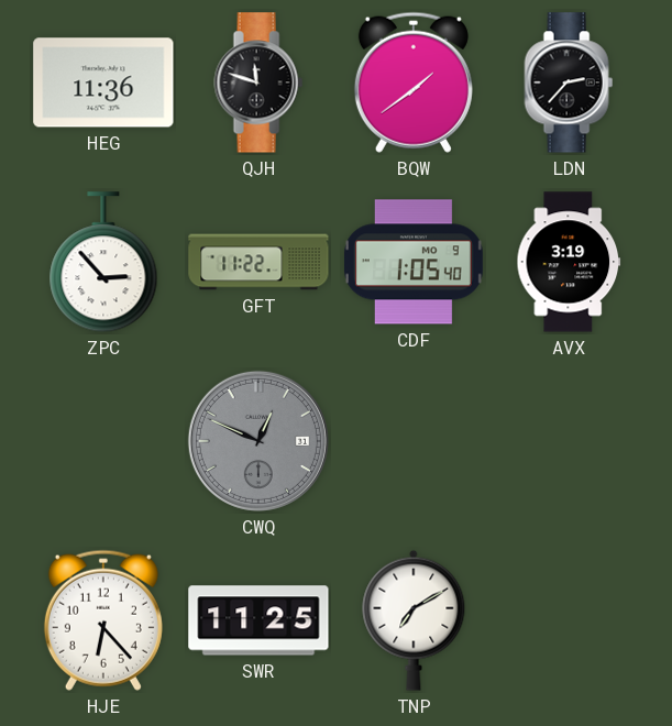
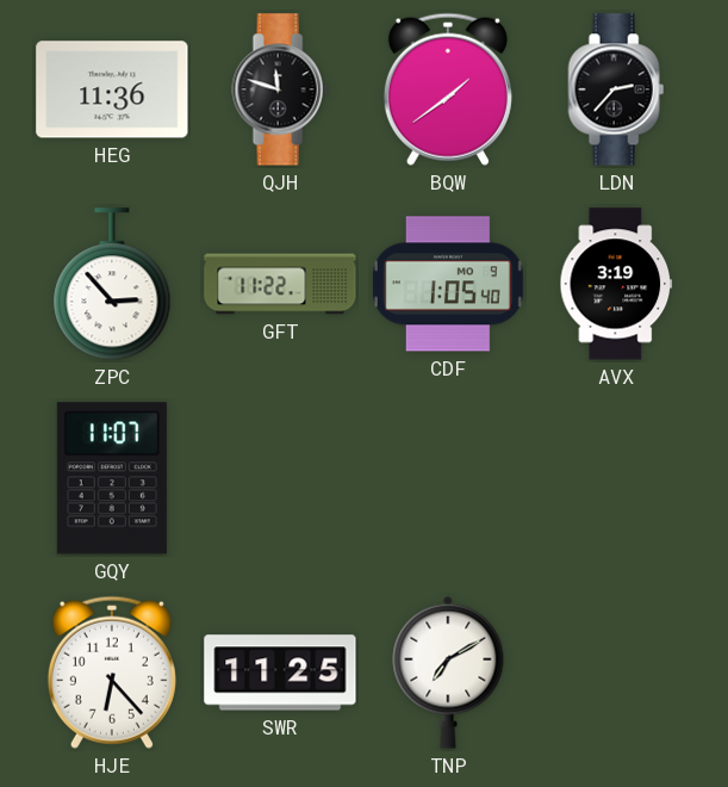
GQY: none -> 11:07
CWQ: 12:49 -> none
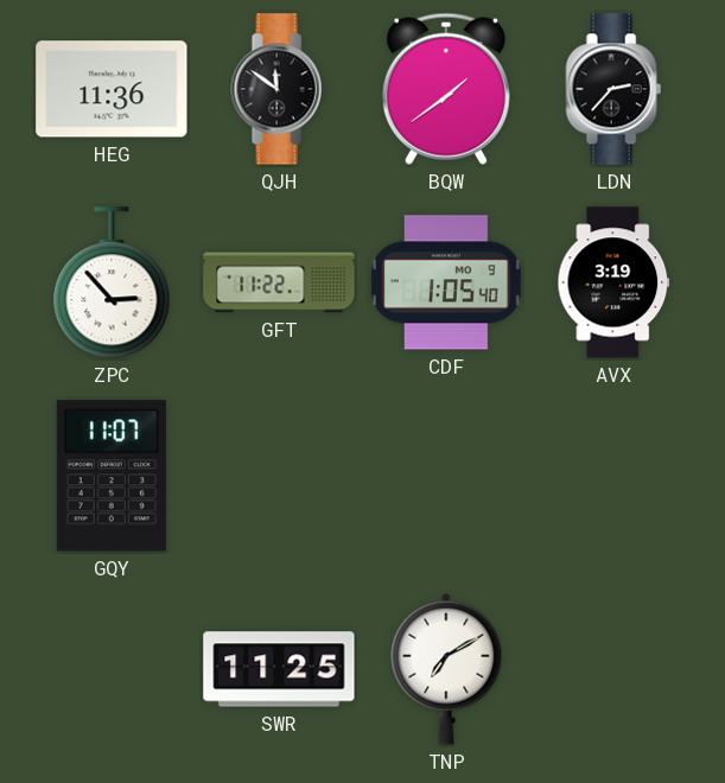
QJH: 11:48 -> 11:51
HJE: 6:23 -> none
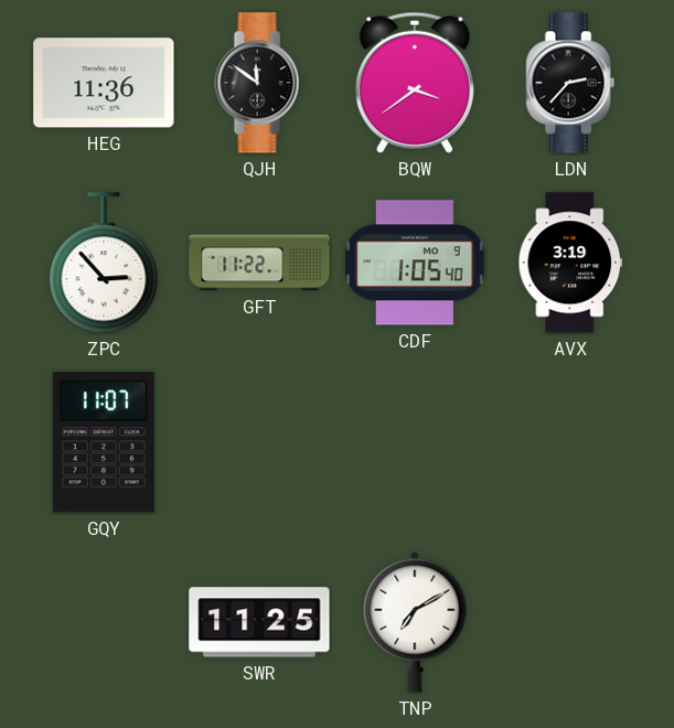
BQW: 1:39 -> 3:39
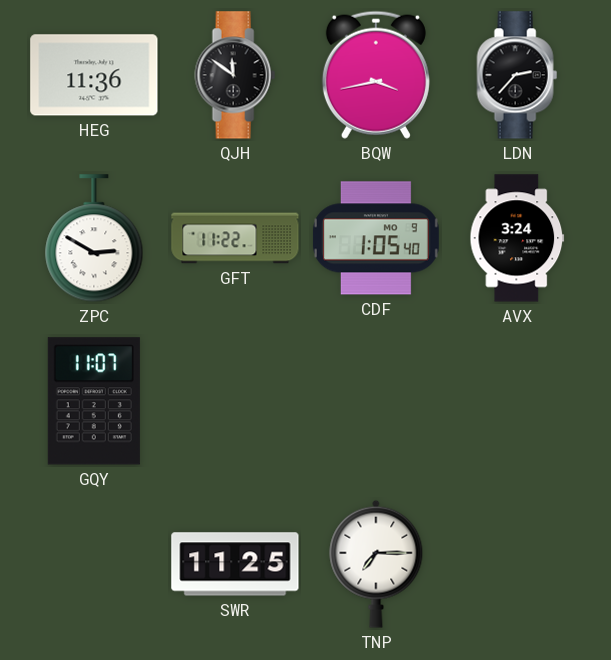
BQW: 3:39 -> 3:43
ZPC: 2:53 -> 2:50
AVX: 3:19 -> 3:24
TNP: 7:10 -> 7:15
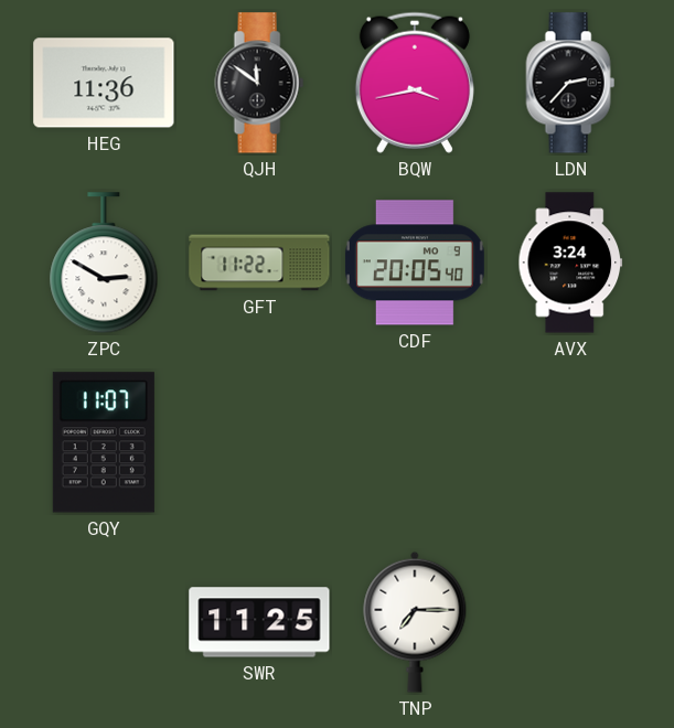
CDF: 1:05 -> 20:05
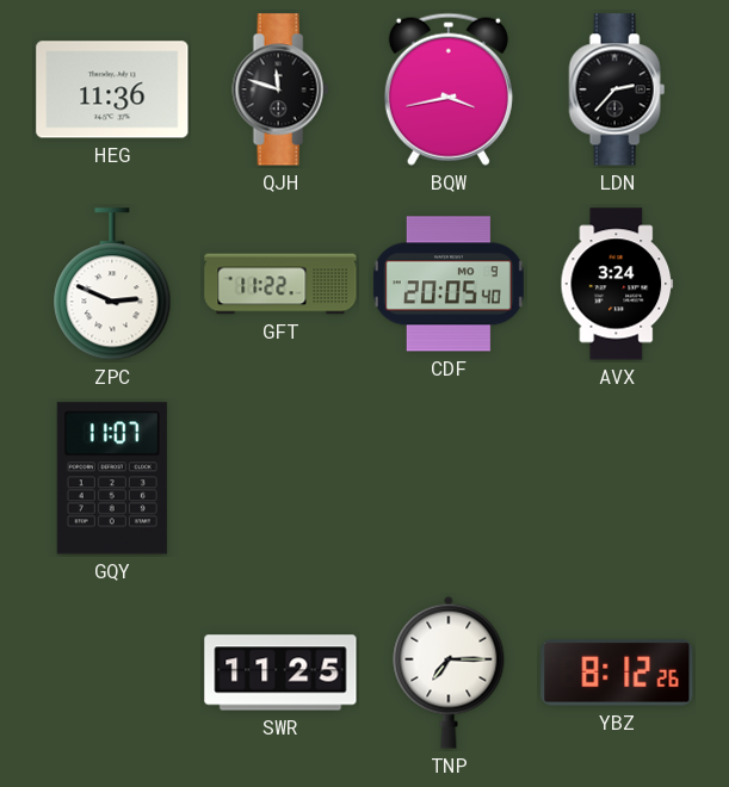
QJH: 11:51 -> 11:48
ZPC: 2:50 -> 2:49
YBZ: none -> 8:12
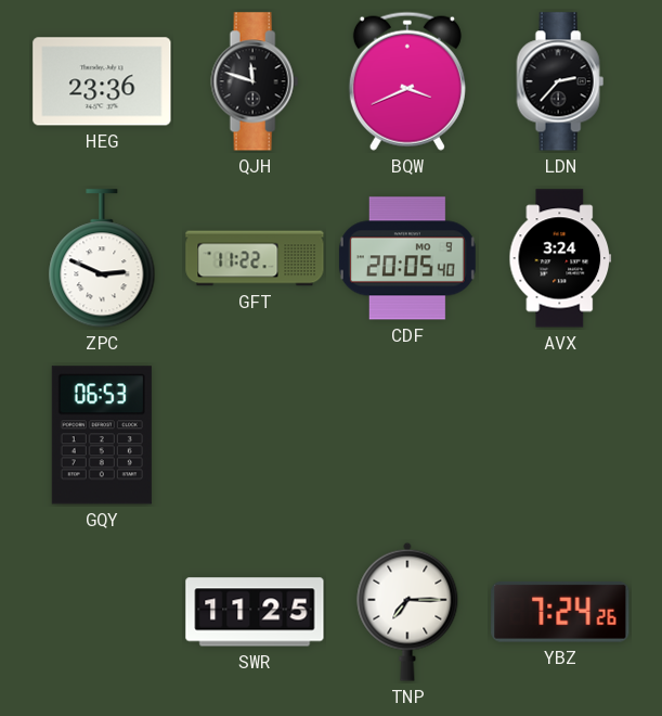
HEG: 11:36 -> 23:36
BQW: 3:43 -> 3:41
GQY: 11:07 -> 06:53
YBZ: 8:12 -> 7:24
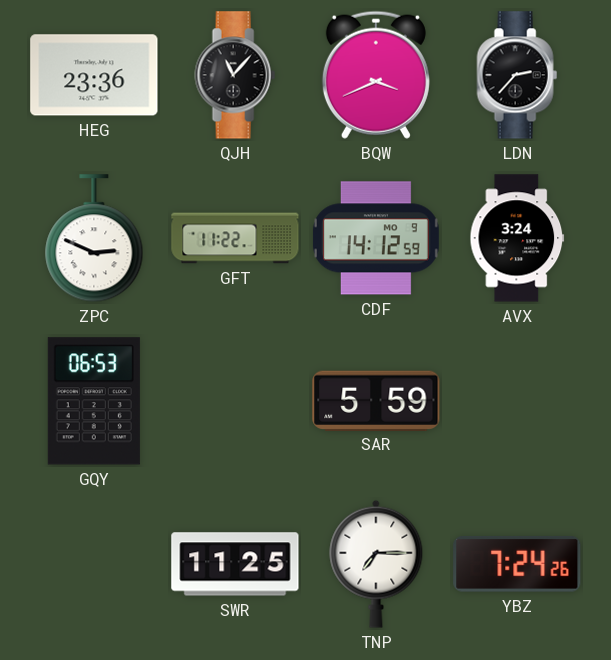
QJH: 11:48 -> 11:07
CDF: 20:05 -> 14:12
SAR: none -> 5:59
